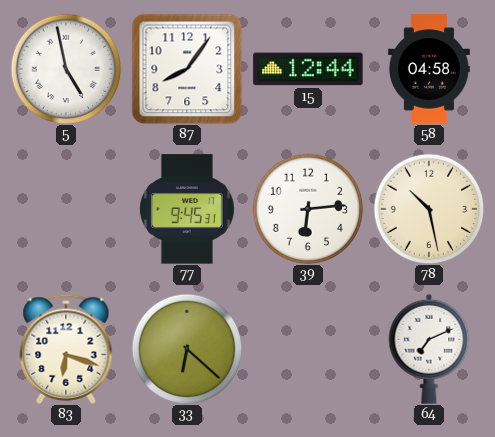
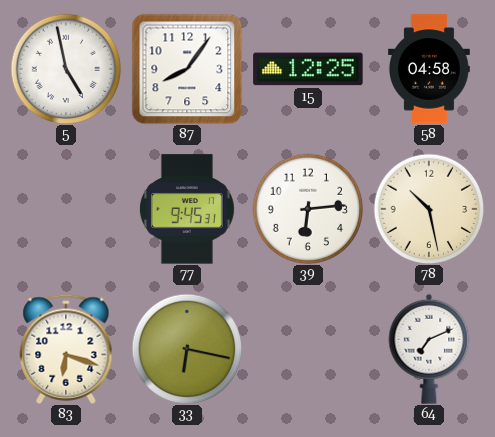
15: 12:44 -> 12:25
33: 6:22 -> 6:17
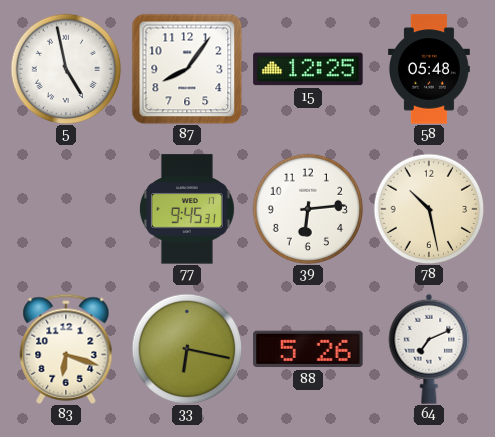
58: 04:58 -> 05:48
88: none -> 5:26
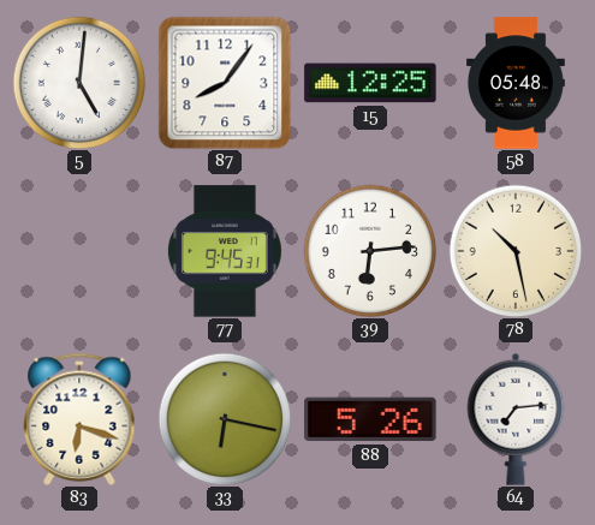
5: 4:58 -> 5:01
64: 7:11 -> 7:14
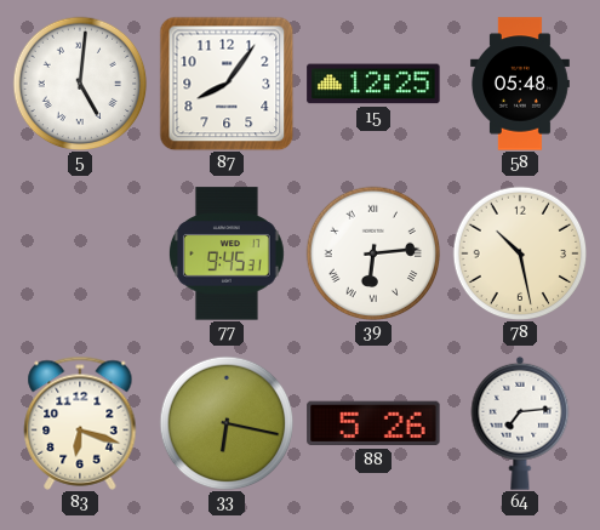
39 numerals: Arabic -> Roman
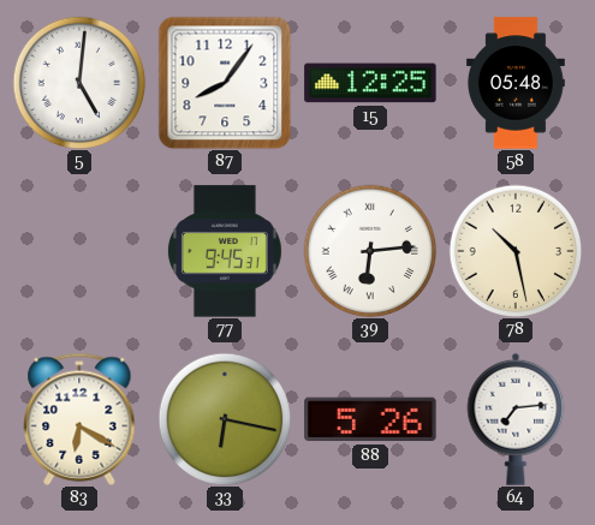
83: 6:18 -> 6:20
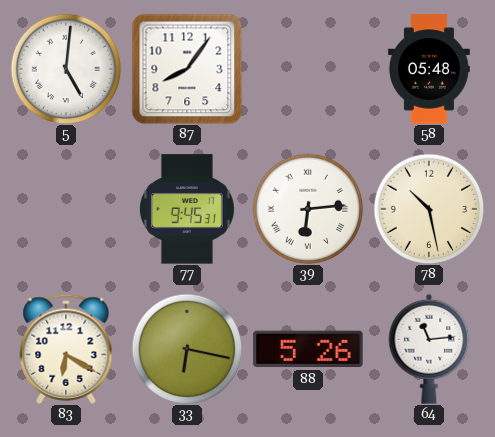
15: 12:25 -> none
64: 7:14 -> 11:14
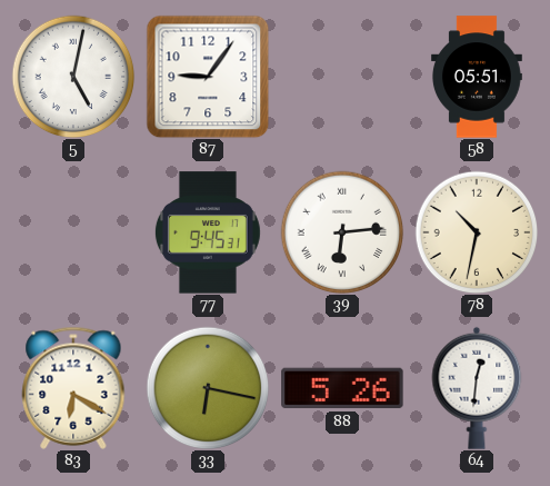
5: 5:01 -> 5:02
87: 8:06 -> 9:06
58: 05:48 -> 05:51
78: 10:28 -> 10:32
64: 11:14 -> 12:31
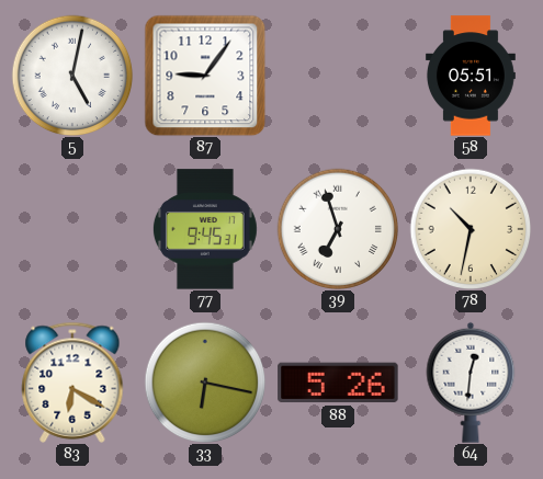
39: 6:14 -> 6:57
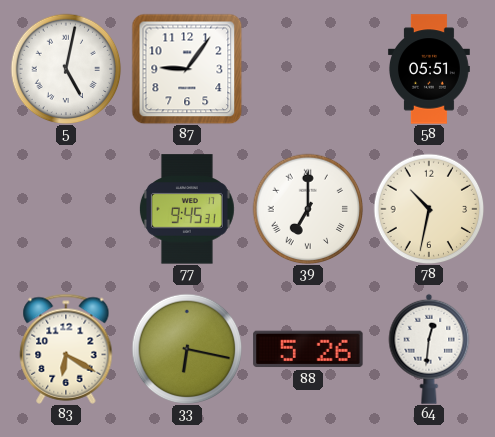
39: 6:57 -> 7:00
